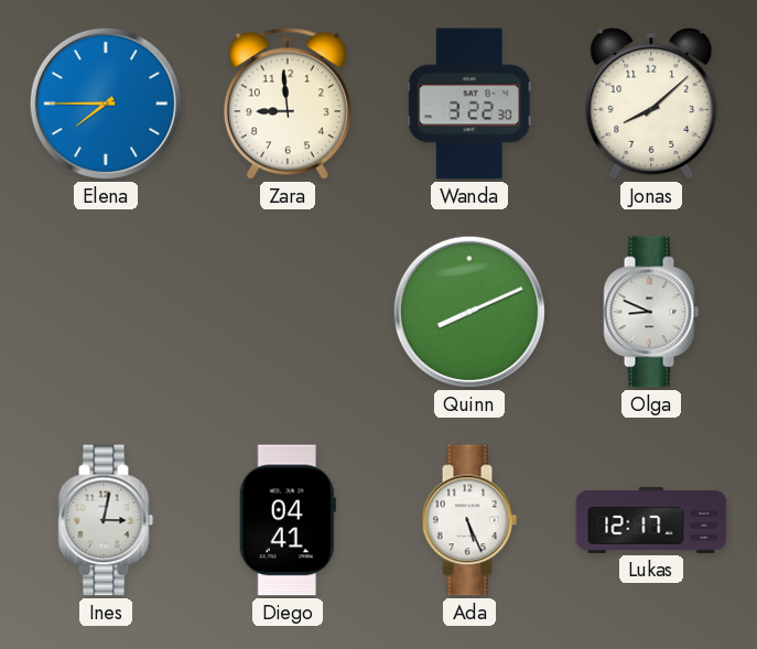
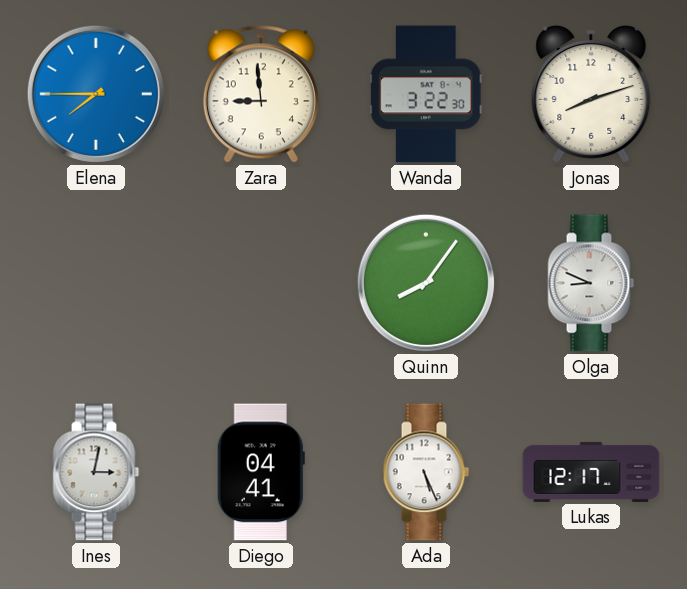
Jonas: 8:08 -> 8:12
Quinn: 8:11 -> 8:06
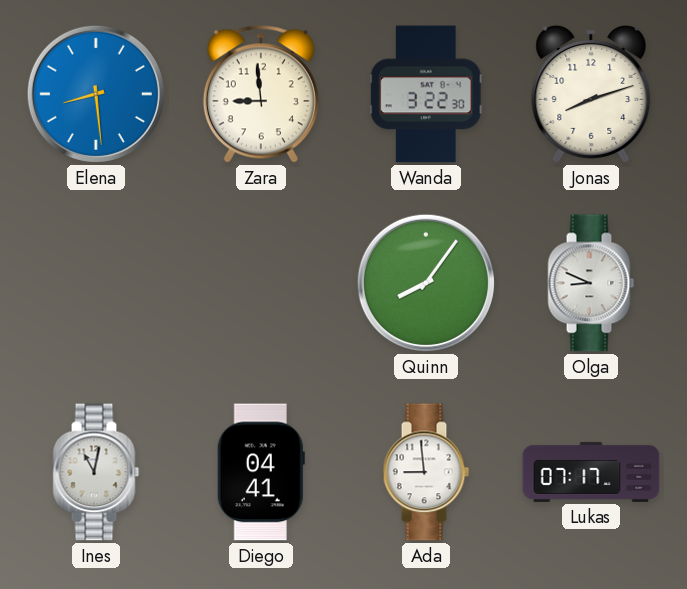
Elena: 7:45 -> 8:29
Ines: 3:02 -> 11:02
Ada: 5:26 -> 8:59
Lukas: 12:17 -> 07:17
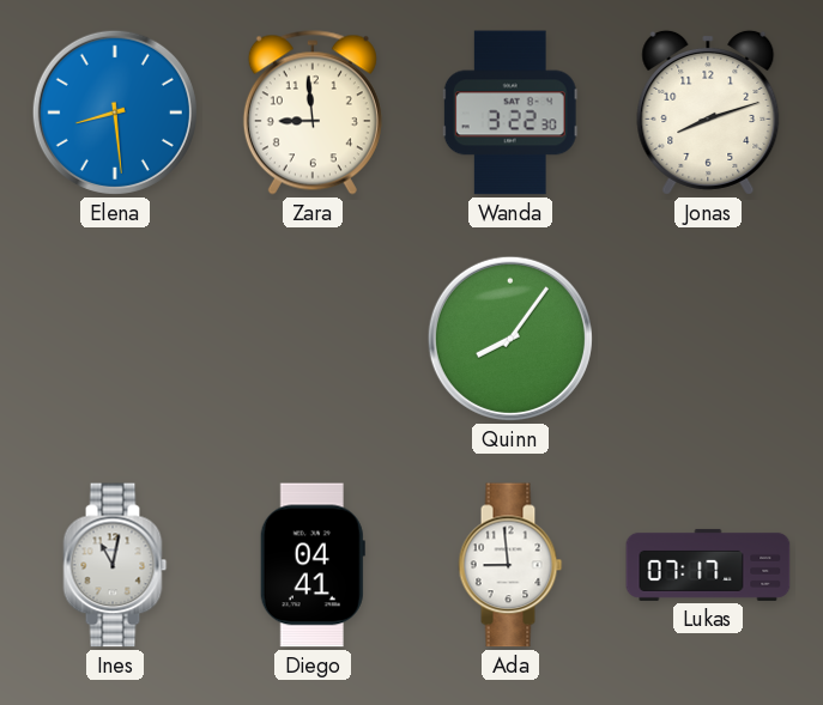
Olga: 8:49 -> none
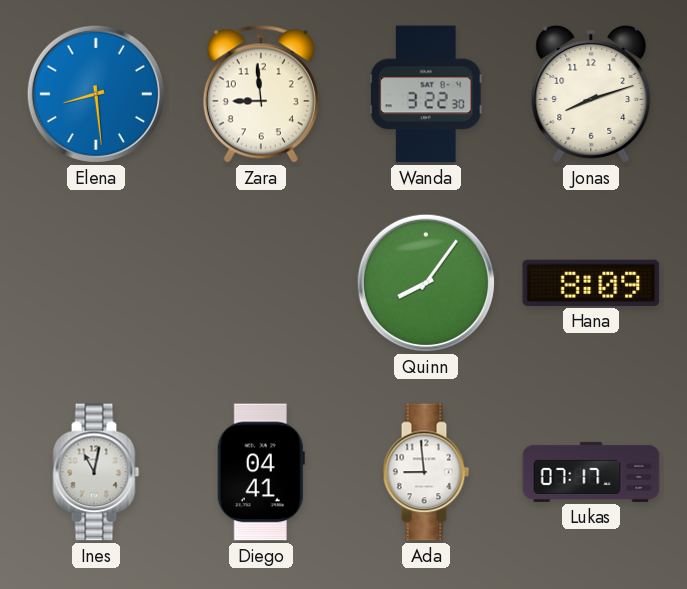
Hana: none -> 8:09
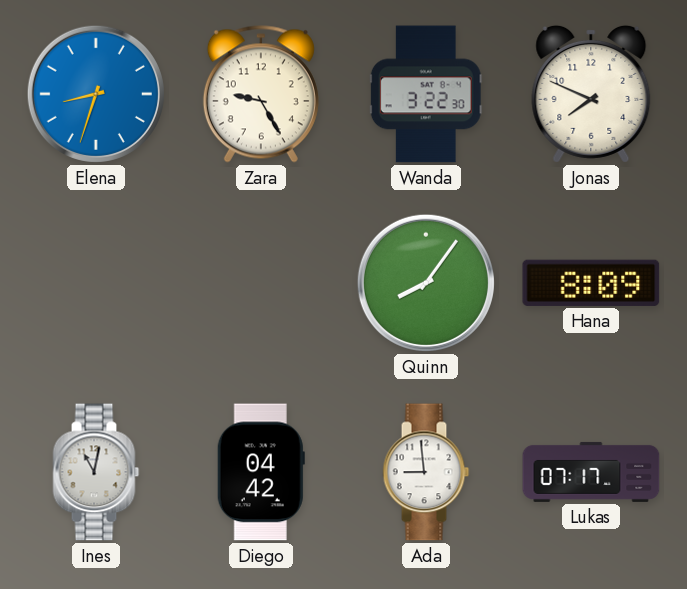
Elena: 8:29 -> 8:33
Zara: 8:59 -> 9:25
Jonas: 8:12 -> 7:49
Diego: 04:41 -> 04:42
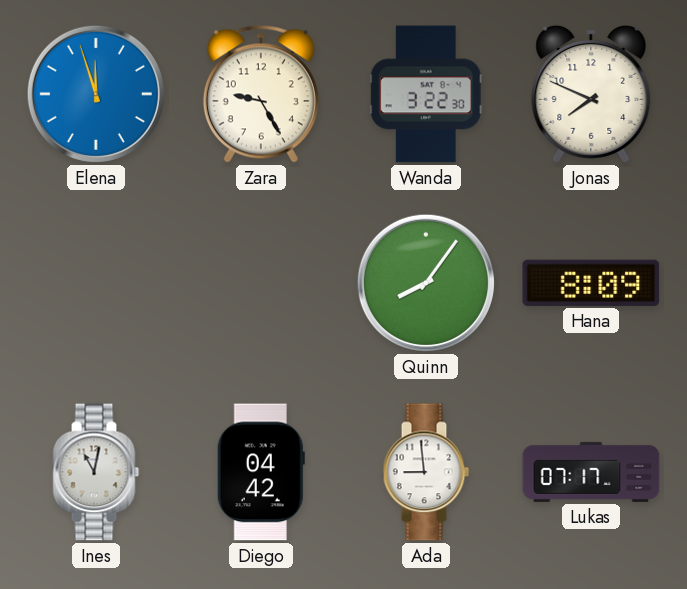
Elena: 8:33 -> 11:57
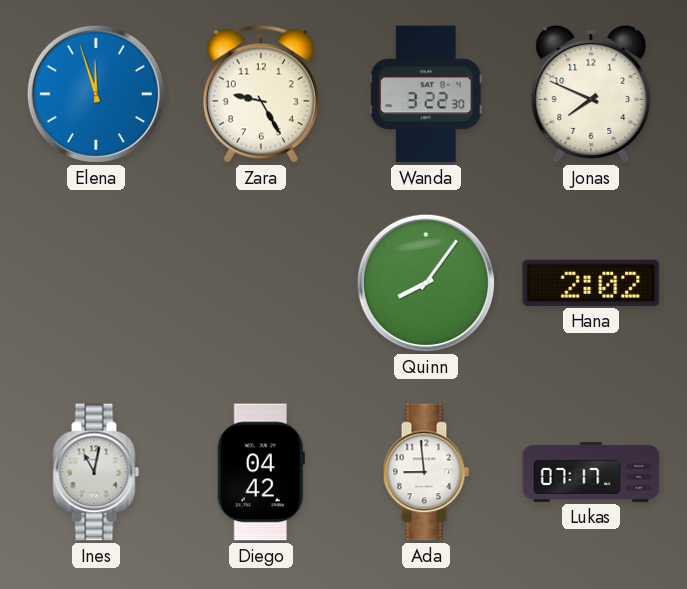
Hana: 8:09 -> 2:02
